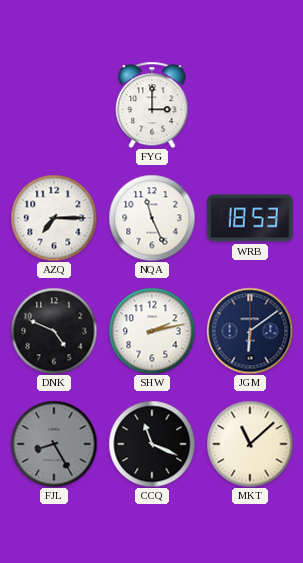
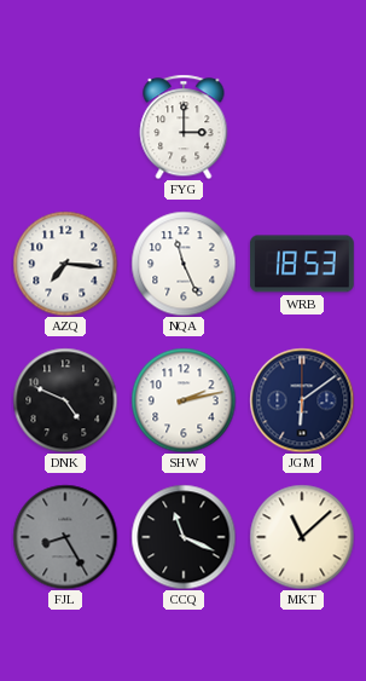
AZQ: 7:15 -> 7:16
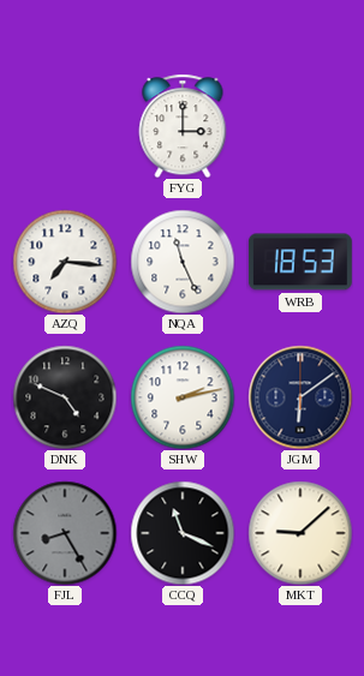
MKT: 11:08 -> 9:08
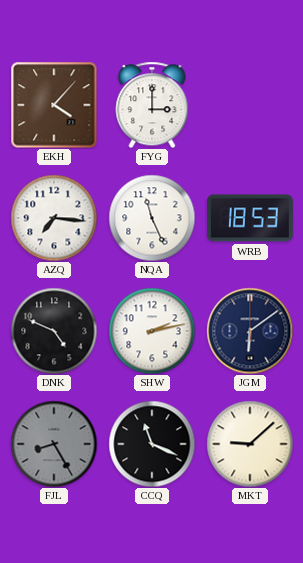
EKH: none -> 4:07
